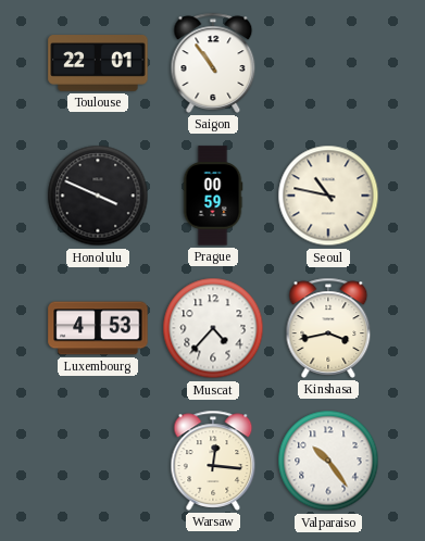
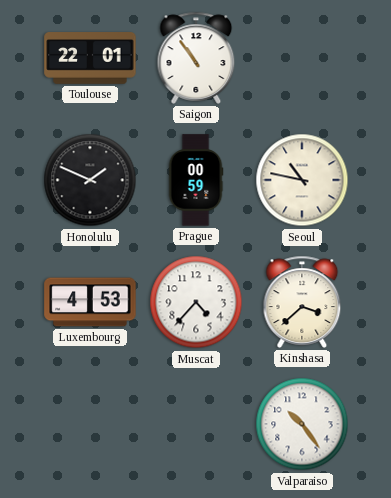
Honolulu: 3:49 -> 1:49
Kinshasa: 3:43 -> 3:38
Warsaw: 12:16 -> none
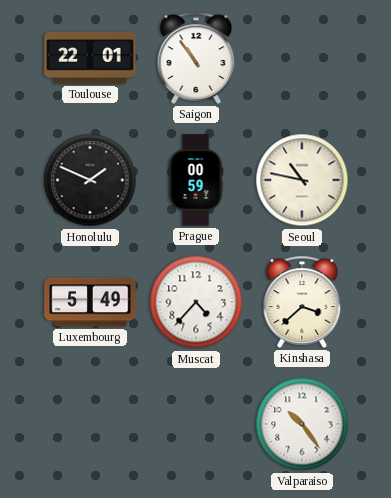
Luxembourg: 4:53 -> 5:49
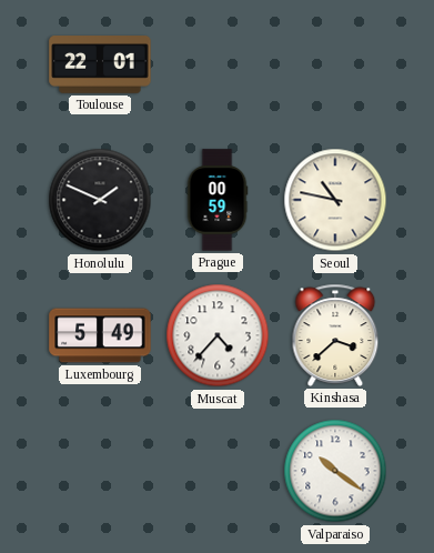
Saigon: 10:54 -> none
Valparaiso: 10:24 -> 10:21
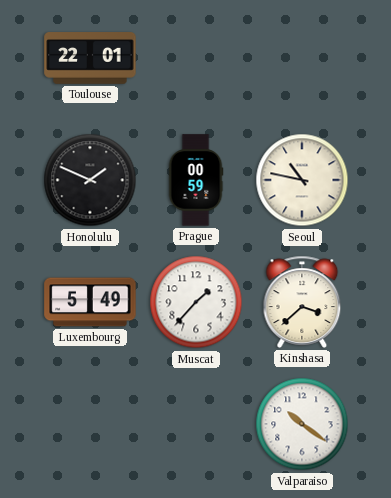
Muscat: 4:37 -> 1:37
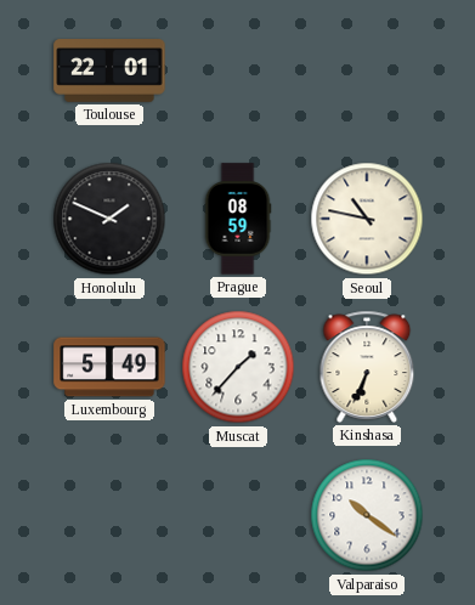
Prague: 00:59 -> 08:59
Kinshasa: 3:38 -> 6:34
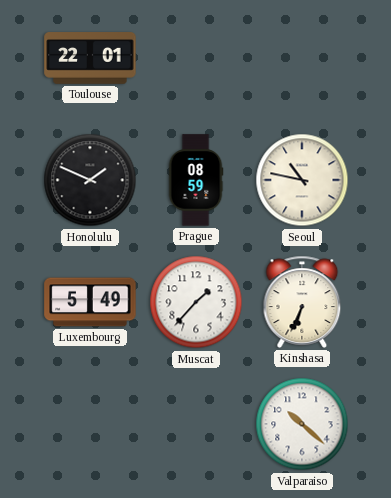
Valparaiso: 10:21 -> 10:22
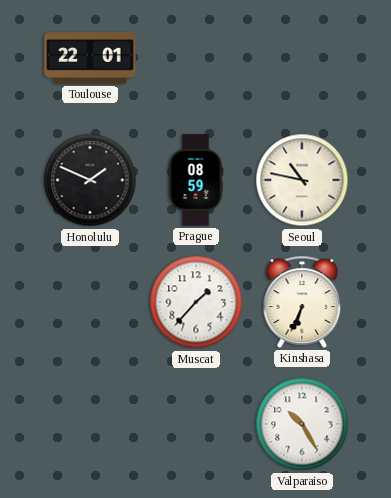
Luxembourg: 5:49 -> none
Valparaiso: 10:22 -> 10:25
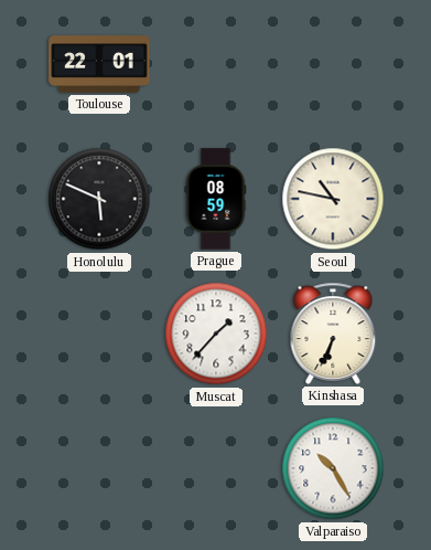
Honolulu: 1:49 -> 5:49
